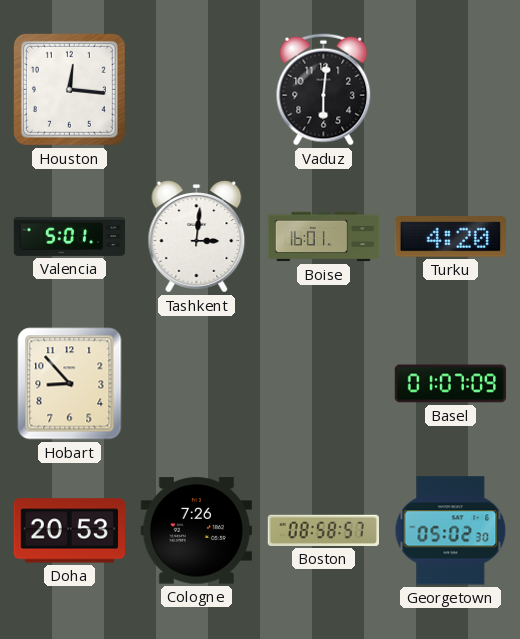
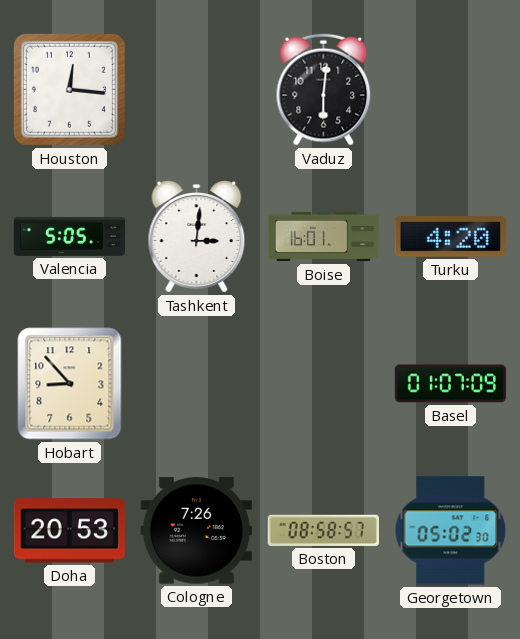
Valencia: 5:01 -> 5:05
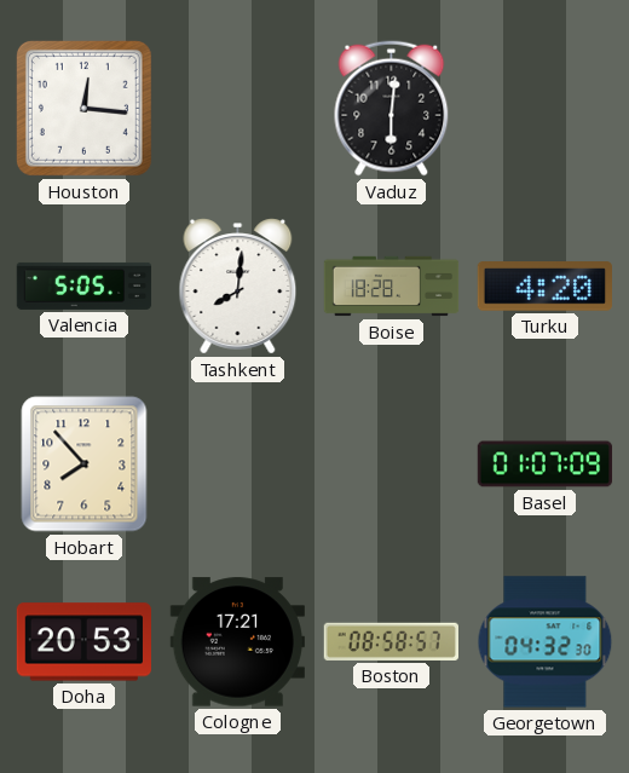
Tashkent: 3:01 -> 8:01
Boise: 16:01 -> 18:28
Hobart: 8:53 -> 7:53
Cologne: 7:26 -> 17:21
Georgetown: 05:02 -> 04:32
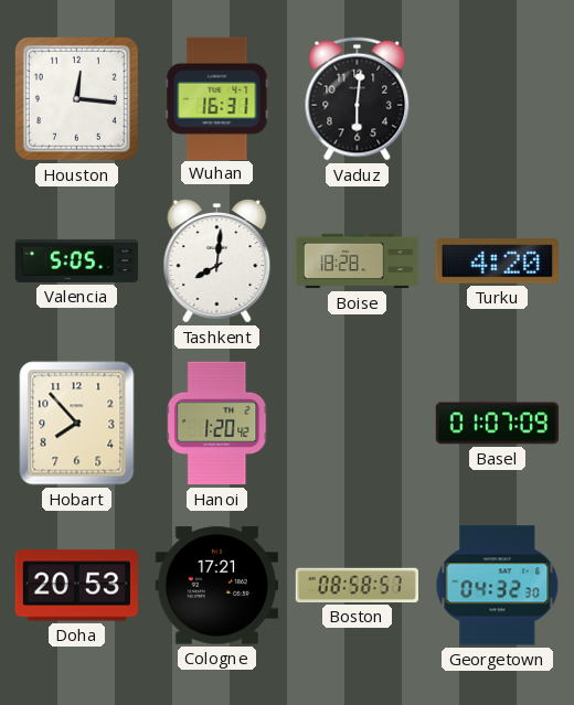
Wuhan: none -> 16:31
Hanoi: none -> 1:20
